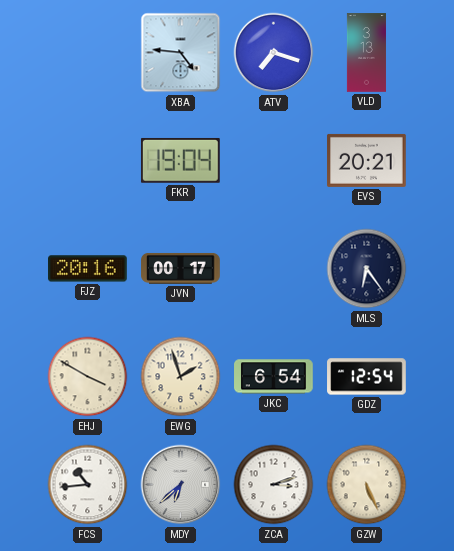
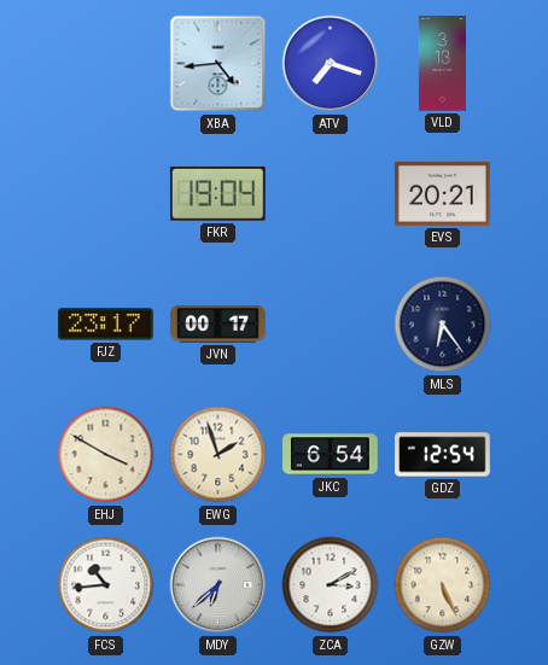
XBA: 4:46 -> 4:44
FJZ: 20:16 -> 23:17
ZCA: 3:12 -> 3:10
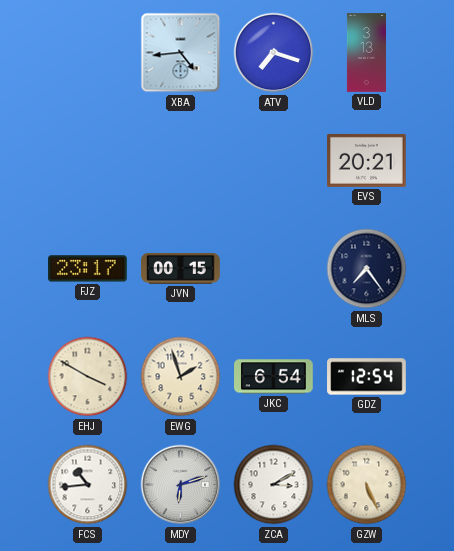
FKR: 19:04 -> none
JVN: 00:17 -> 00:15
MLS: 6:24 -> 7:24
MDY: 6:38 -> 6:12
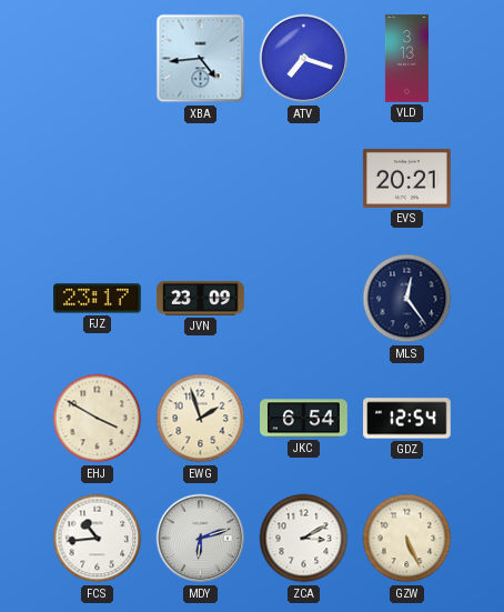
JVN: 00:15 -> 23:09
MLS: 7:24 -> 12:24
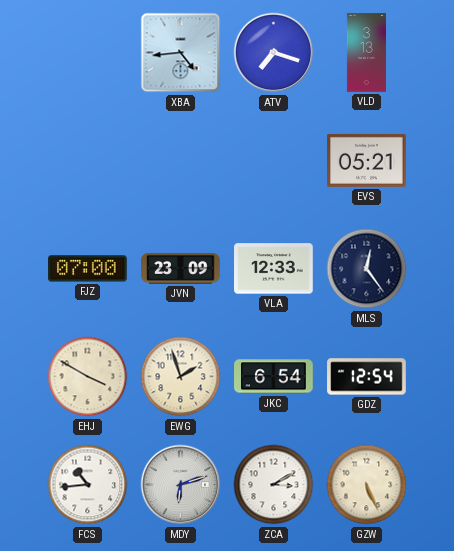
EVS: 20:21 -> 05:21
FJZ: 23:17 -> 07:00
VLA: none -> 12:33
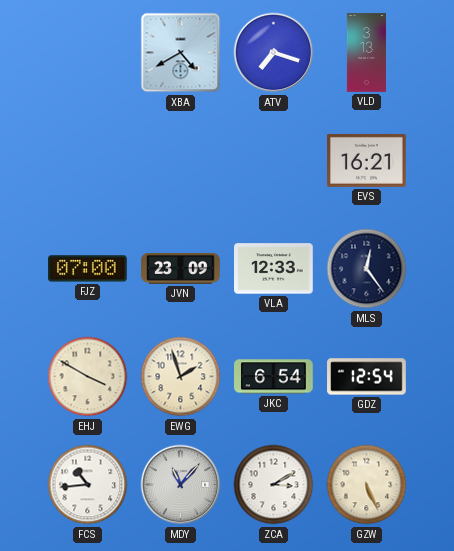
XBA: 4:44 -> 4:40
EVS: 05:21 -> 16:21
MDY: 6:12 -> 11:07
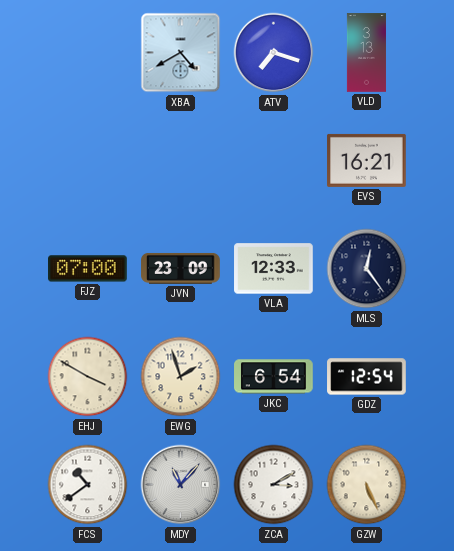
FCS: 10:44 -> 10:39
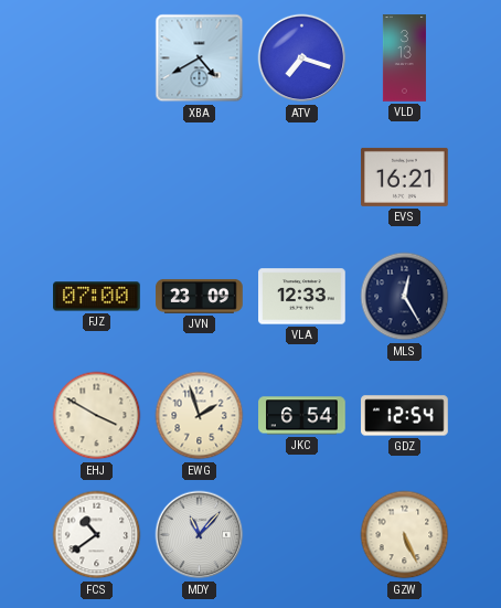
MLS: 12:24 -> 12:25
ZCA: 3:10 -> none
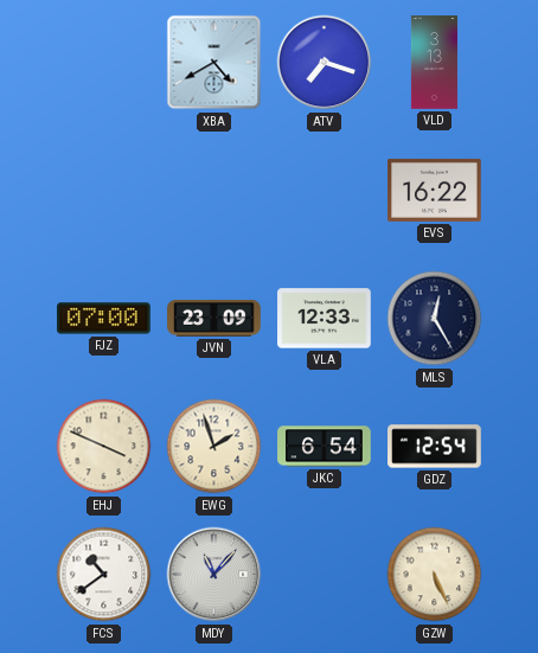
EVS: 16:21 -> 16:22
EHJ: 3:50 -> 3:49
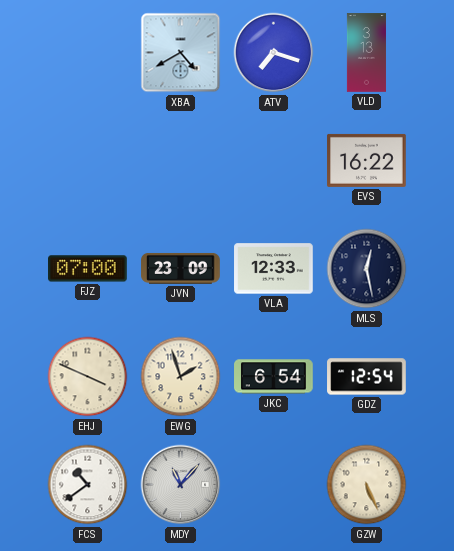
MLS: 12:25 -> 12:28
